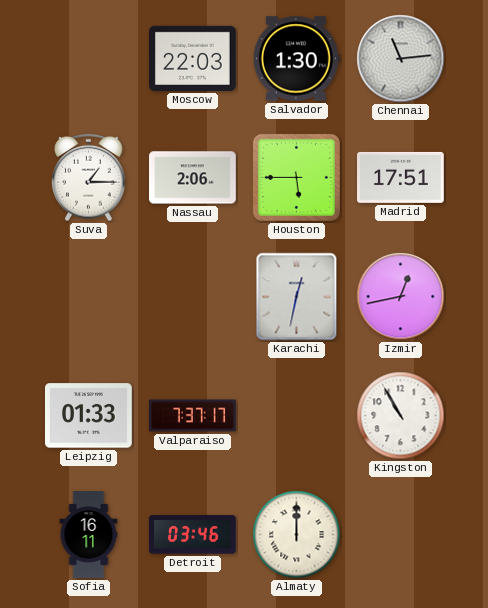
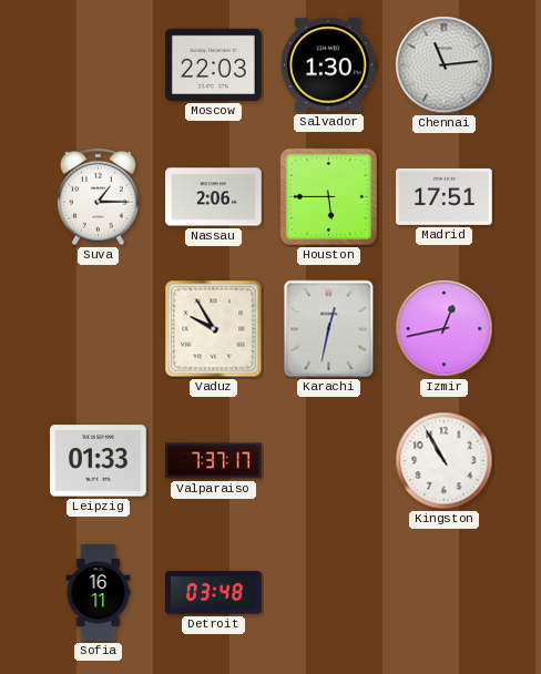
Vaduz: none -> 9:55
Detroit: 03:46 -> 03:48
Almaty: 12:00 -> none
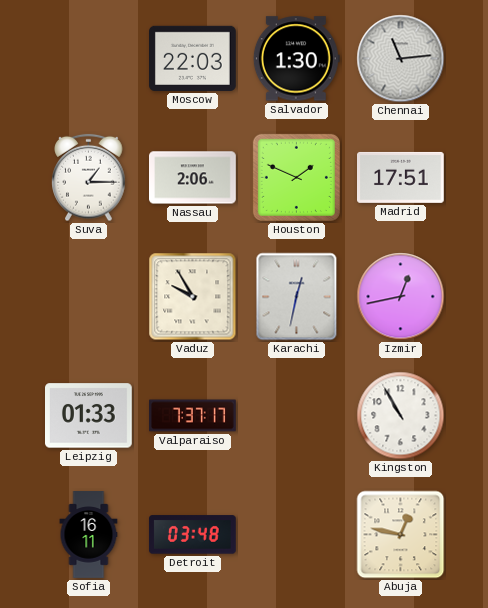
Houston: 5:45 -> 1:49
Abuja: none -> 12:47
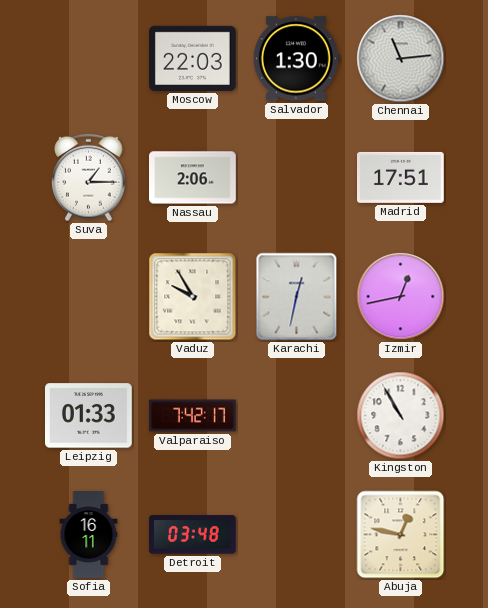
Houston: 1:49 -> none
Valparaiso: 7:37 -> 7:42
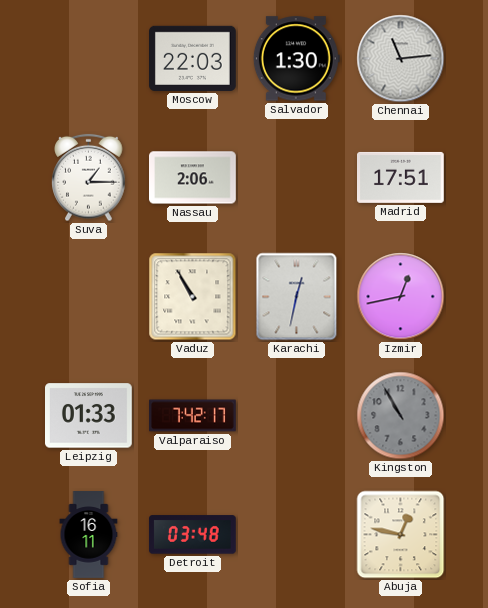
Vaduz: 9:55 -> 10:55
Kingston dial: white -> grey
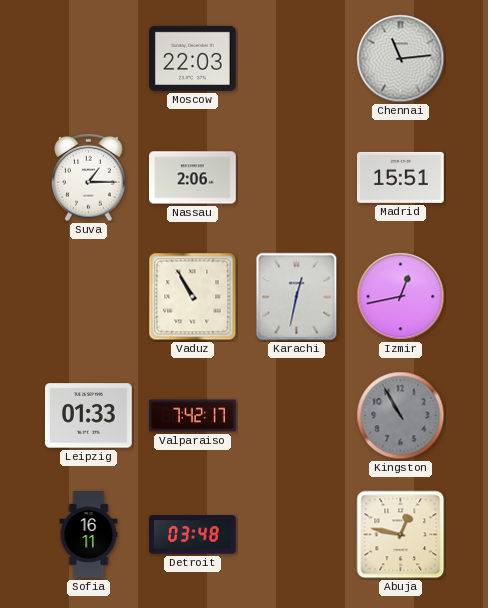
Salvador: 1:30 -> none
Madrid: 17:51 -> 15:51
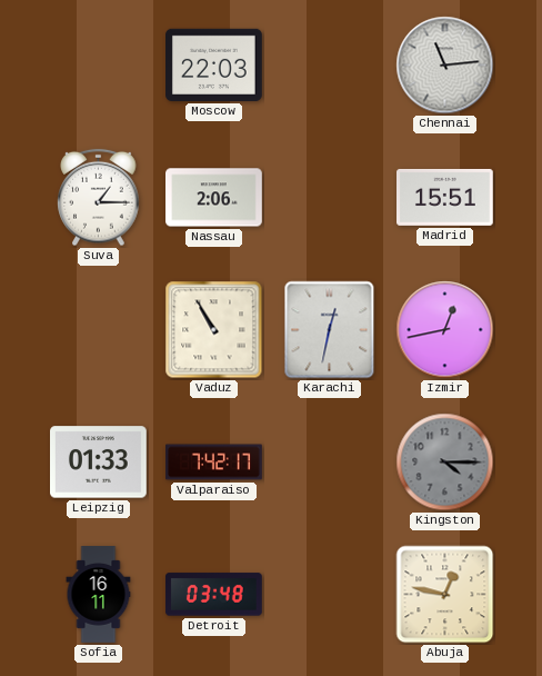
Kingston: 10:55 -> 4:15
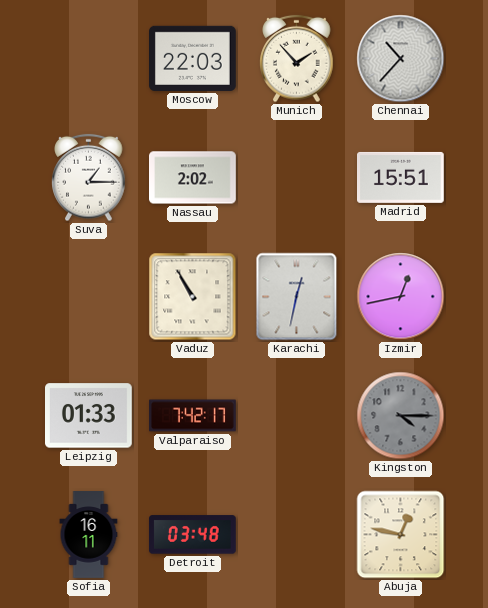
Munich: none -> 1:53
Chennai: 11:14 -> 10:37
Nassau: 2:06 -> 2:02
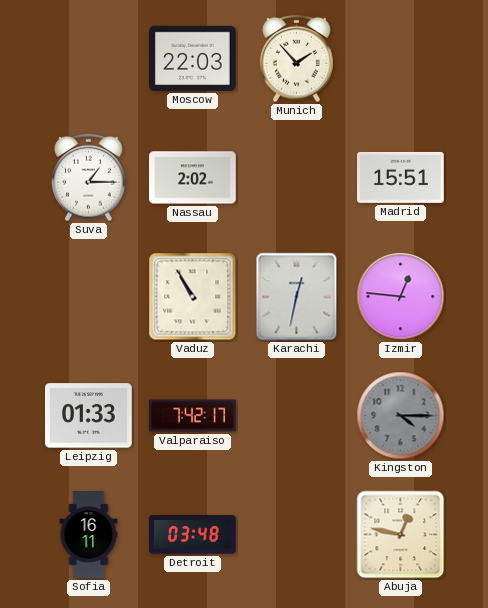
Chennai: 10:37 -> none
Izmir: 12:43 -> 12:46
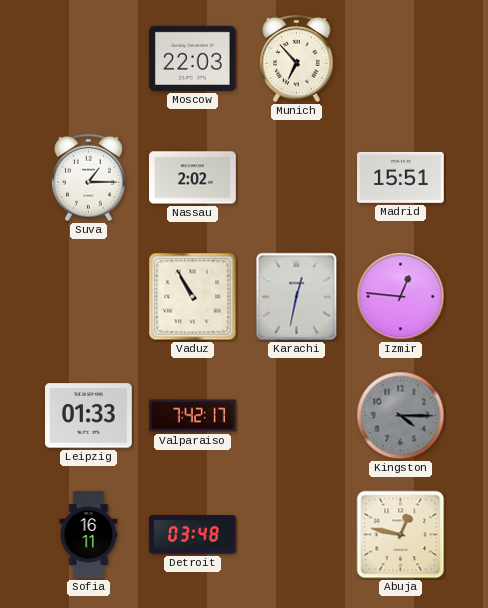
Munich: 1:53 -> 6:53
